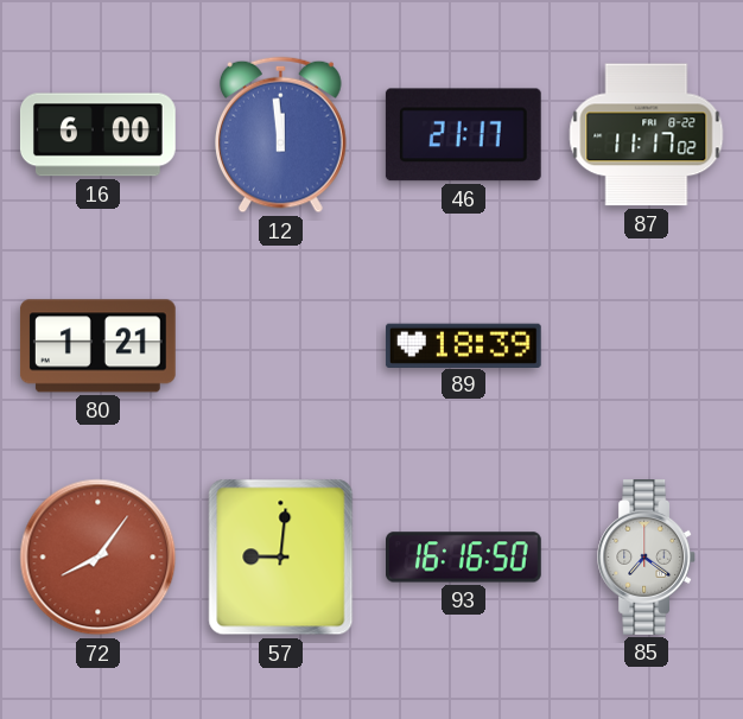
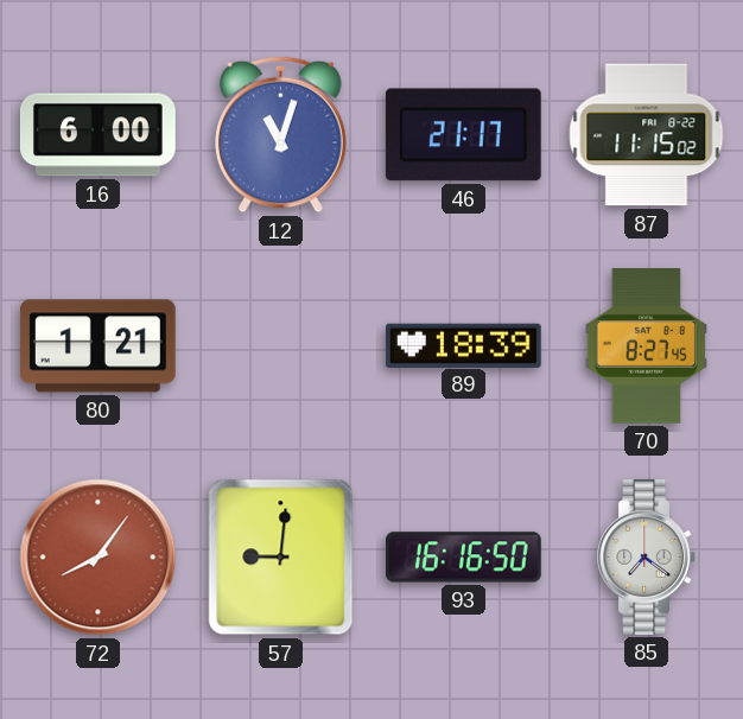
12: 11:59 -> 11:03
87: 11:17 -> 11:15
70: none -> 8:27
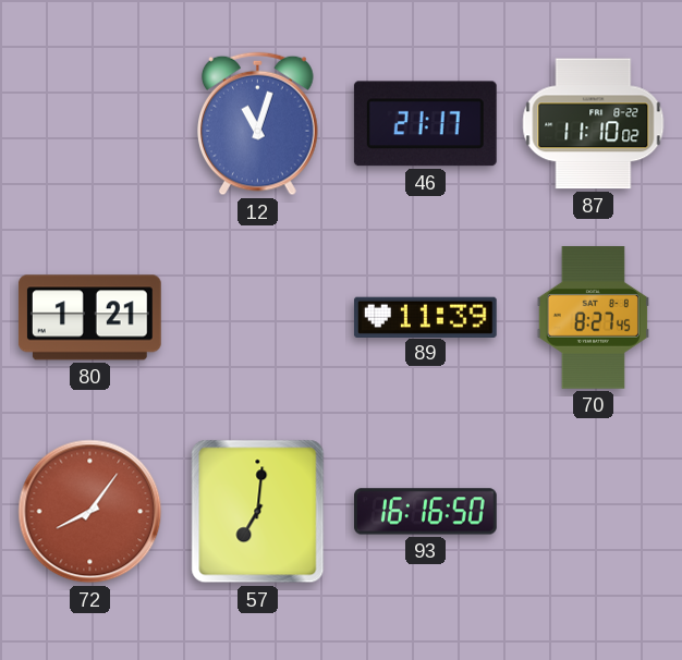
16: 6:00 -> none
87: 11:15 -> 11:10
89: 18:39 -> 11:39
57: 9:01 -> 7:01
85: 7:21 -> none
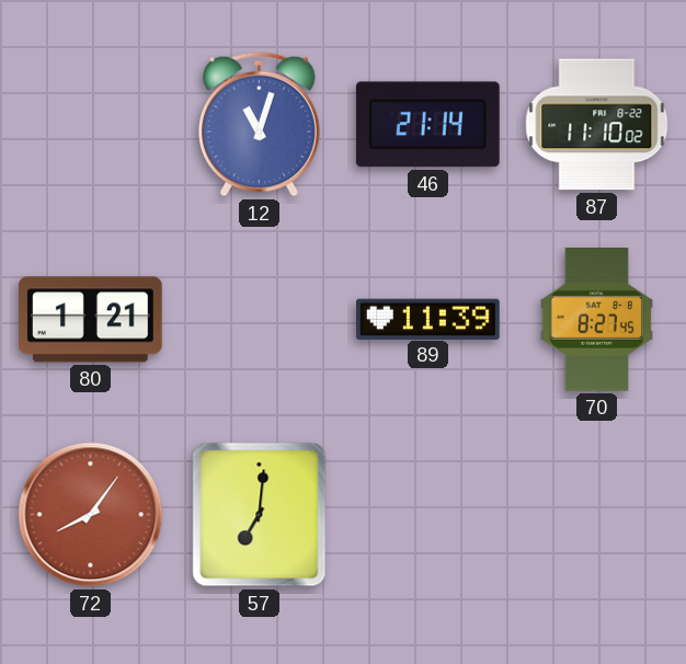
46: 21:17 -> 21:14
93: 16:16 -> none
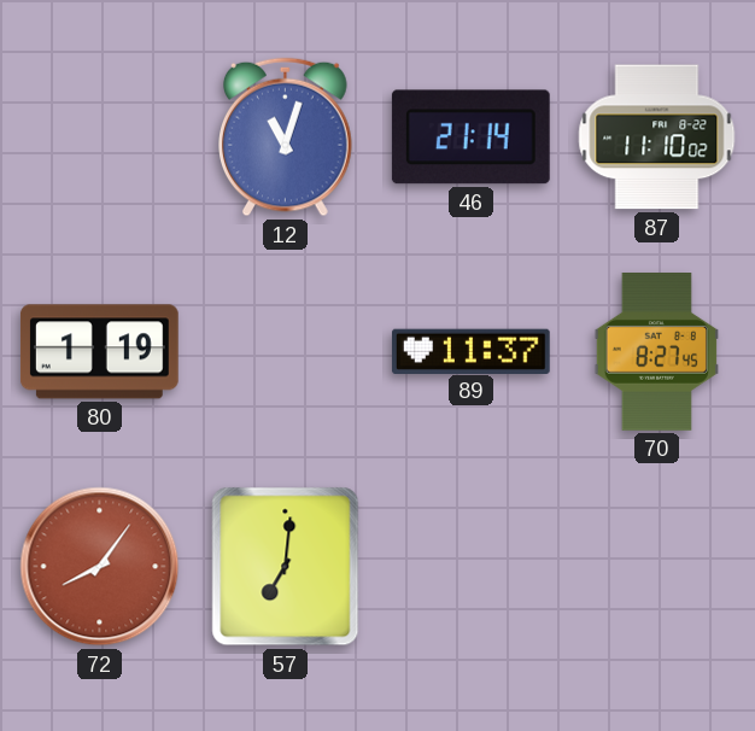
80: 1:21 -> 1:19
89: 11:39 -> 11:37
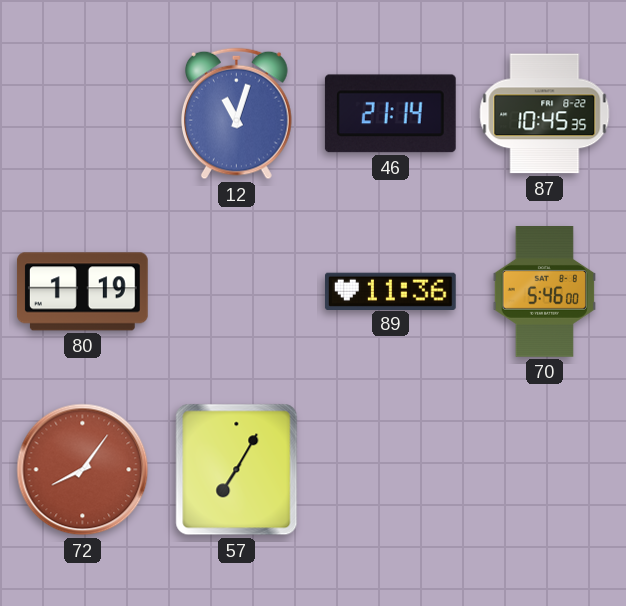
87: 11:10 -> 10:45
89: 11:37 -> 11:36
70: 8:27 -> 5:46
57: 7:01 -> 7:05
